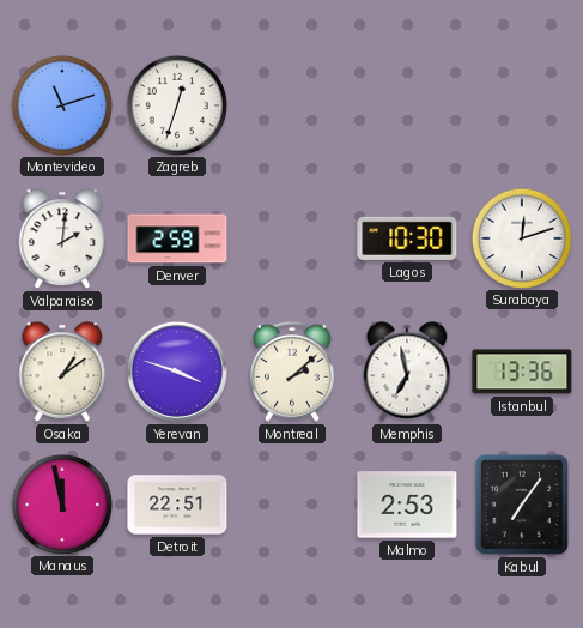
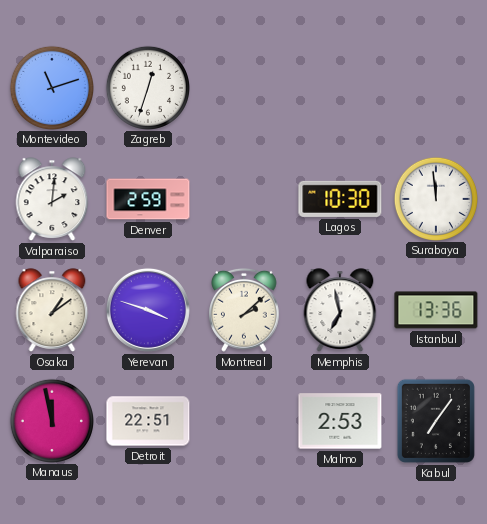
Surabaya: 12:12 -> 11:59
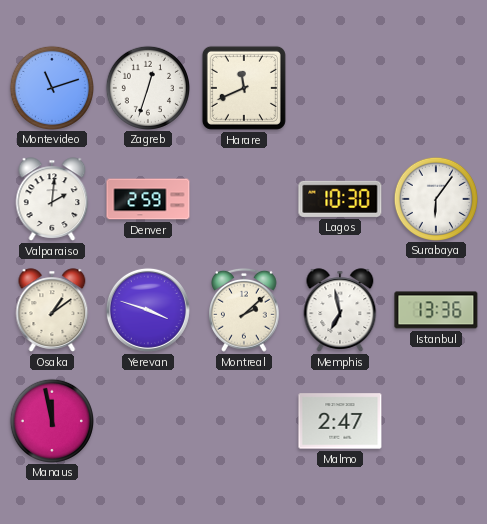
Harare: none -> 11:41
Surabaya: 11:59 -> 6:06
Detroit: 22:51 -> none
Malmo: 2:53 -> 2:47
Kabul: 7:06 -> none
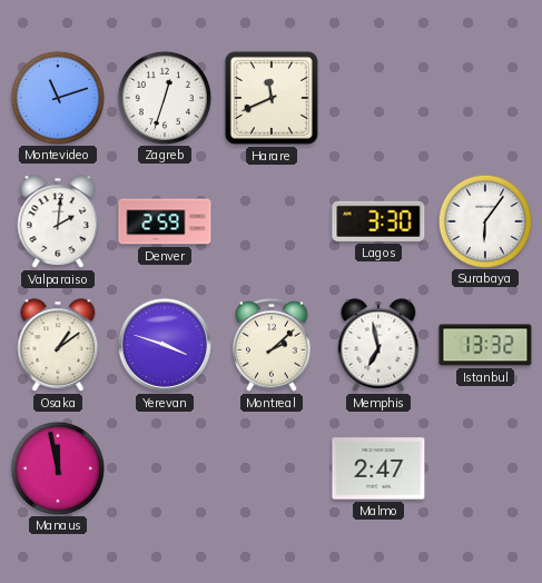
Lagos: 10:30 -> 3:30
Istanbul: 13:36 -> 13:32
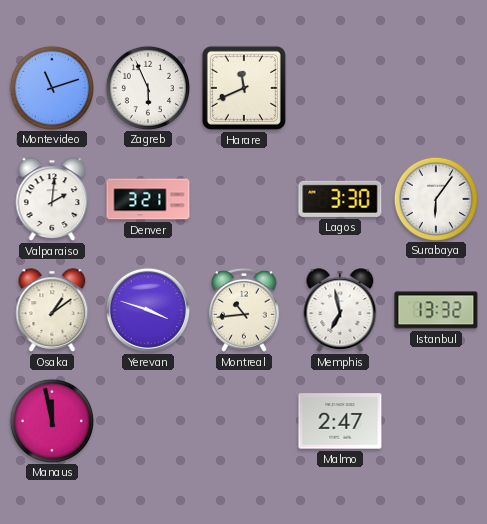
Zagreb: 12:33 -> 5:56
Denver: 2:59 -> 3:21
Montreal: 2:08 -> 10:44
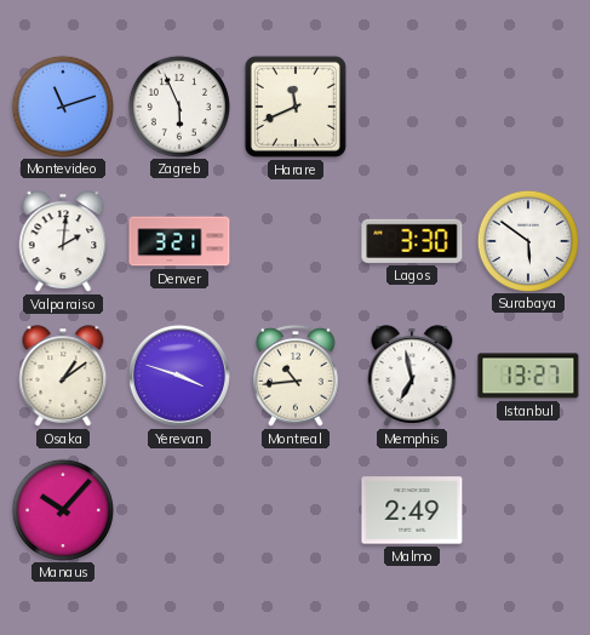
Surabaya: 6:06 -> 5:51
Istanbul: 13:32 -> 13:27
Manaus: 11:58 -> 10:07
Malmo: 2:47 -> 2:49
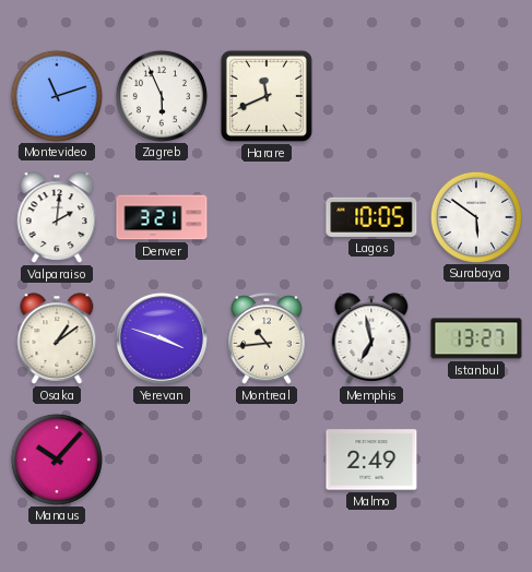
Lagos: 3:30 -> 10:05
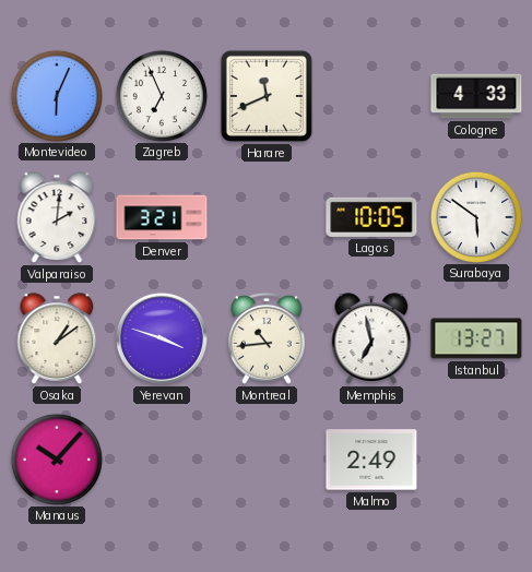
Montevideo: 11:12 -> 6:04
Zagreb: 5:56 -> 6:56
Cologne: none -> 4:33
